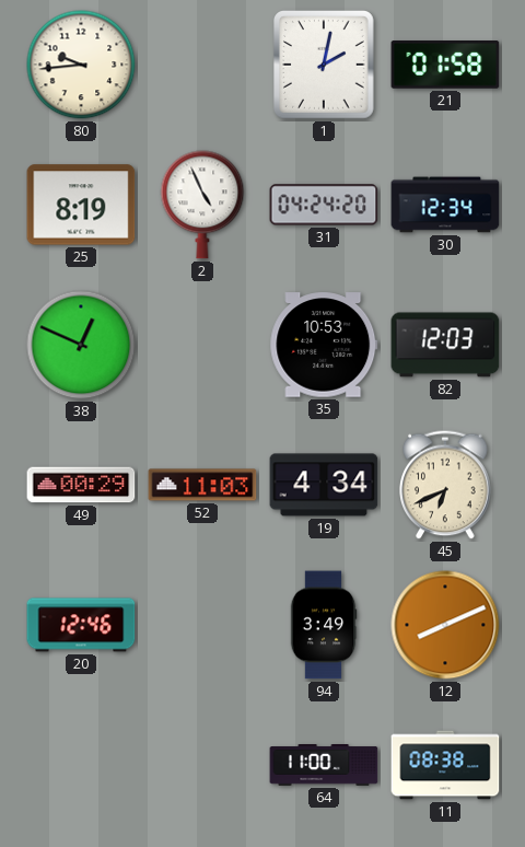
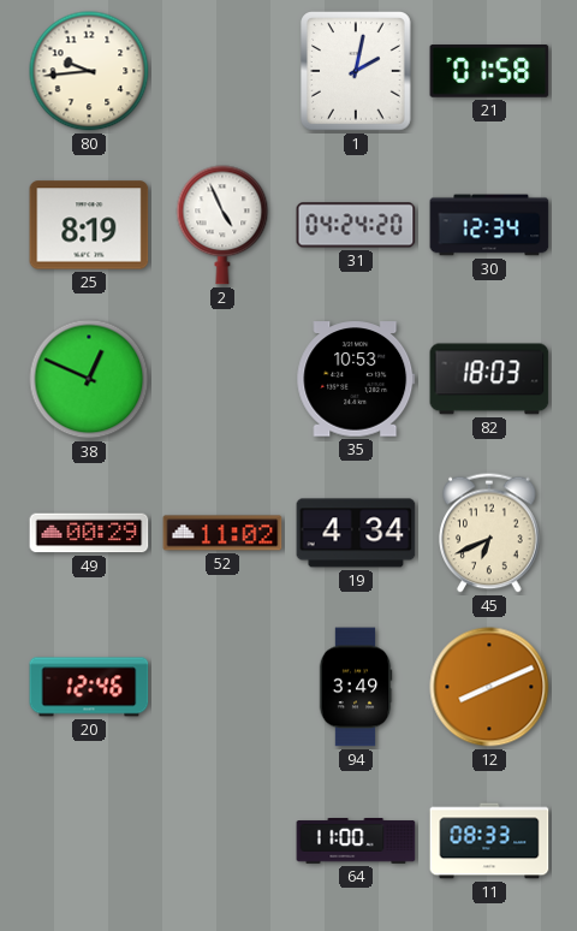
82: 12:03 -> 18:03
52: 11:03 -> 11:02
11: 08:38 -> 08:33
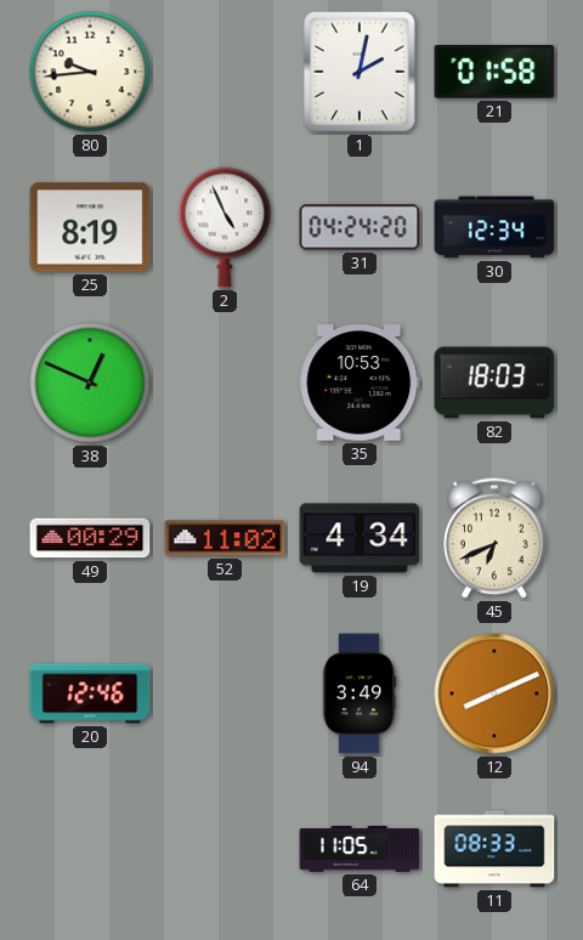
64: 11:00 -> 11:05
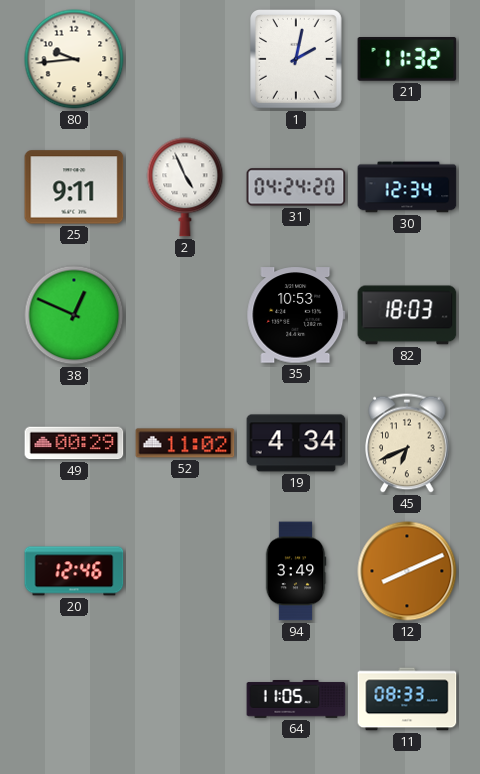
21: 01:58 -> 11:32
25: 8:19 -> 9:11
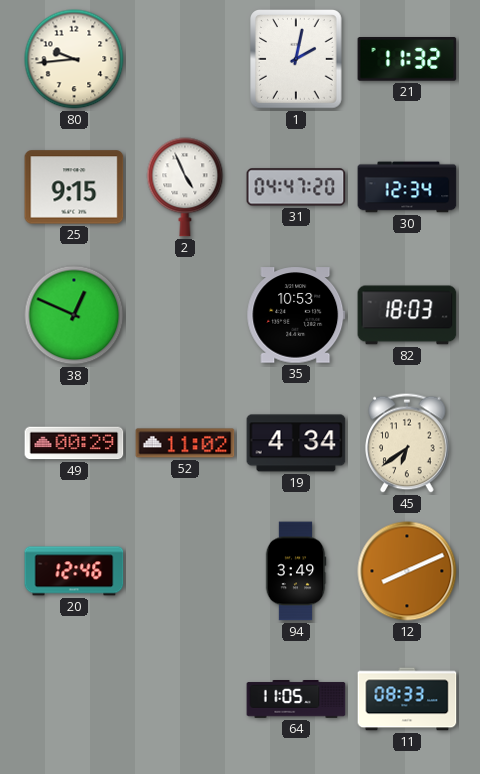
25: 9:11 -> 9:15
31: 04:24 -> 04:47
45: 6:41 -> 6:39
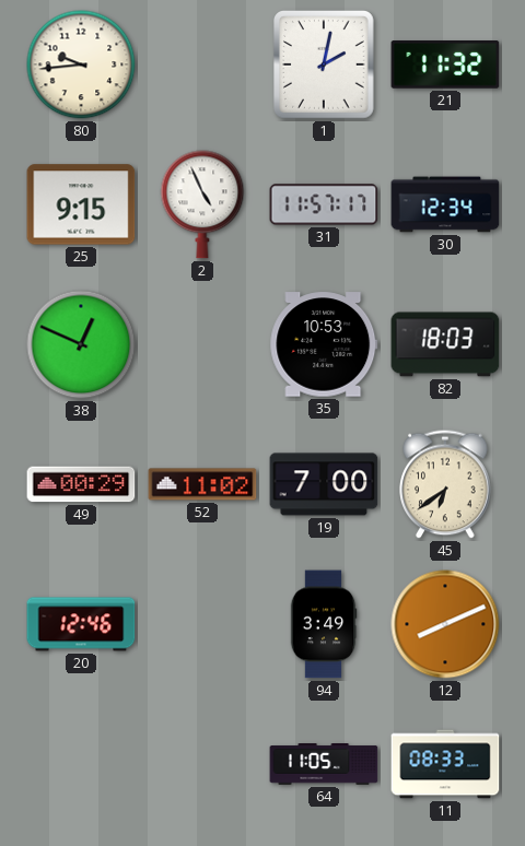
31: 04:47 -> 11:57
19: 4:34 -> 7:00
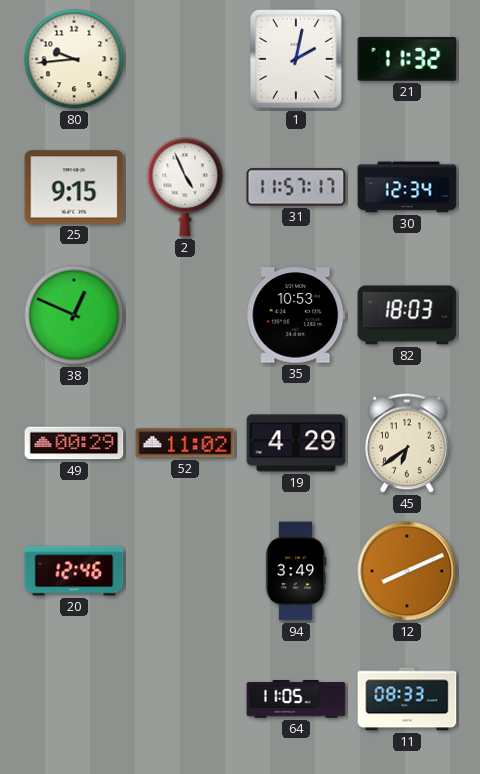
19: 7:00 -> 4:29
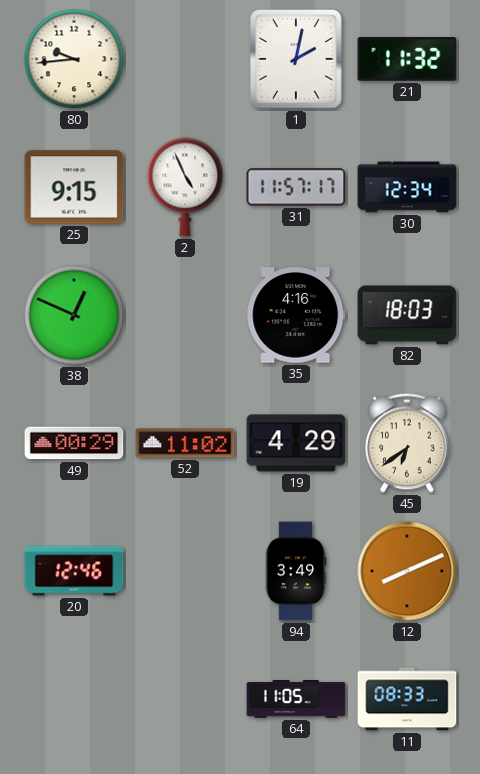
35: 10:53 -> 4:16
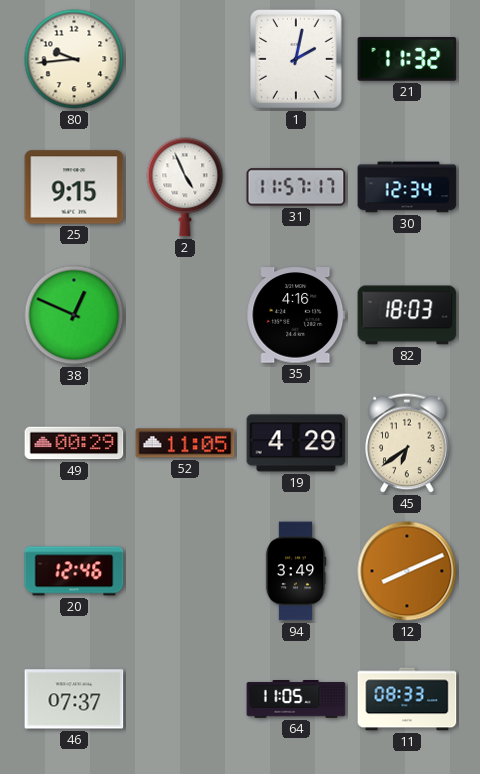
52: 11:02 -> 11:05
46: none -> 07:37
